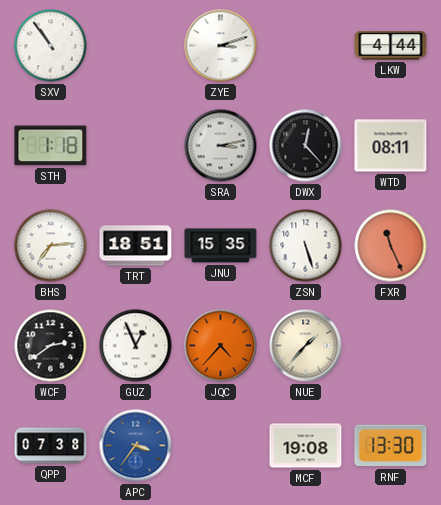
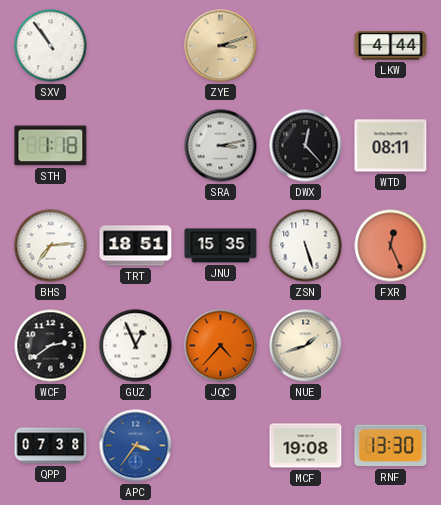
ZYE dial: white -> champagne
FXR: 11:26 -> 12:26
NUE: 1:37 -> 1:42
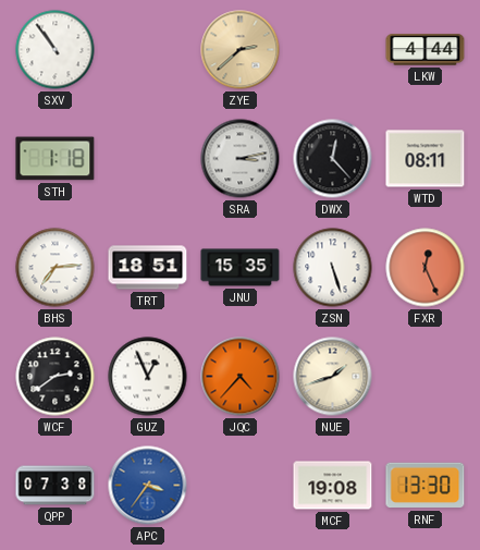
ZYE: 3:12 -> 2:38
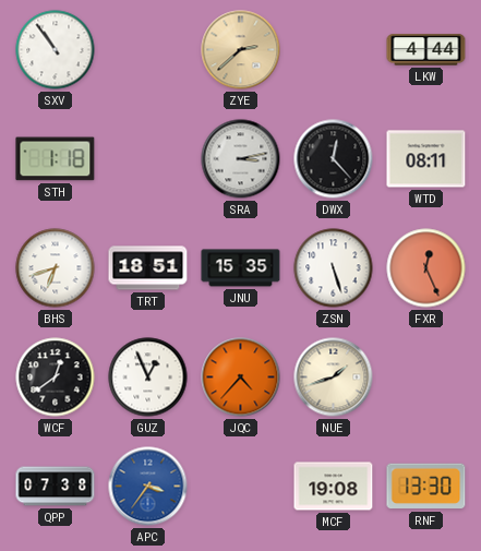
BHS: 7:14 -> 6:42
WCF: 2:39 -> 12:39
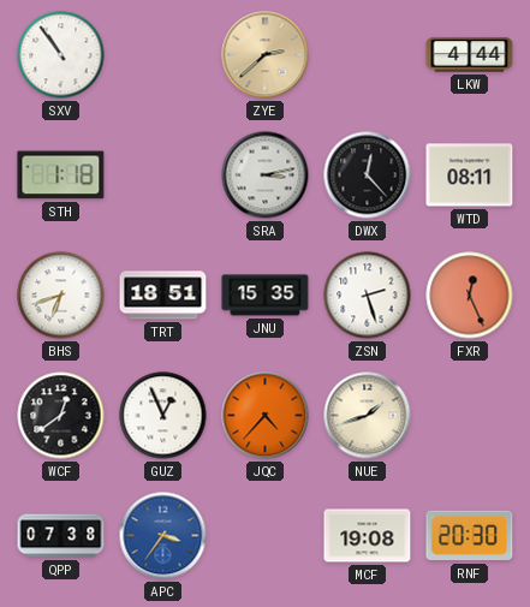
ZSN: 5:27 -> 2:27
RNF: 13:30 -> 20:30
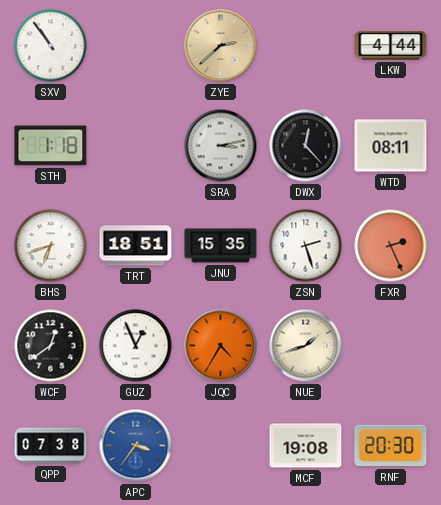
FXR: 12:26 -> 2:26
JQC: 4:37 -> 4:35
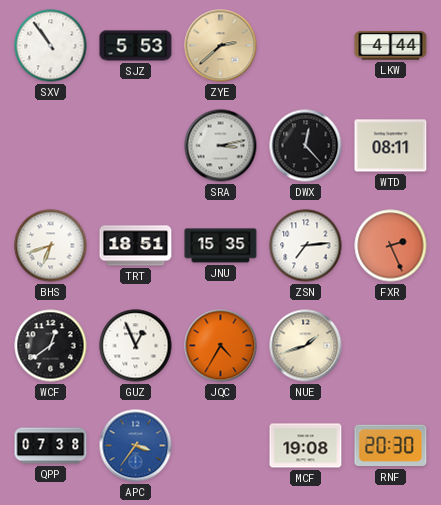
SJZ: none -> 5:53
STH: 1:18 -> none
ZSN: 2:27 -> 7:14
